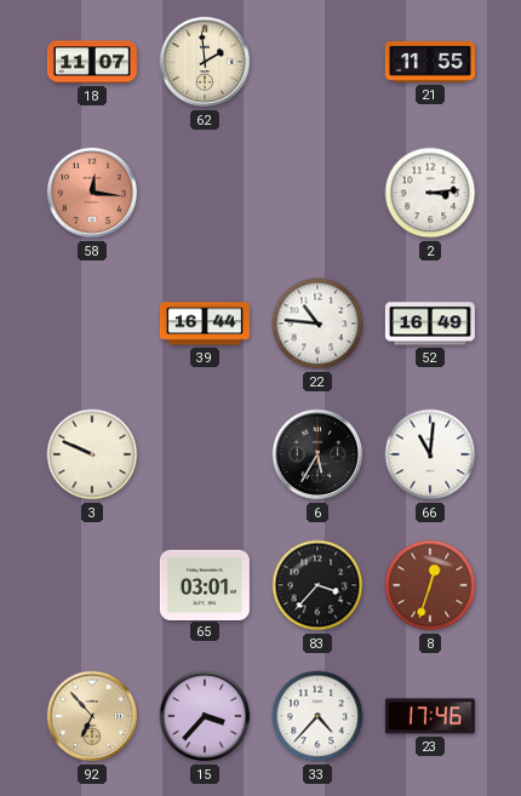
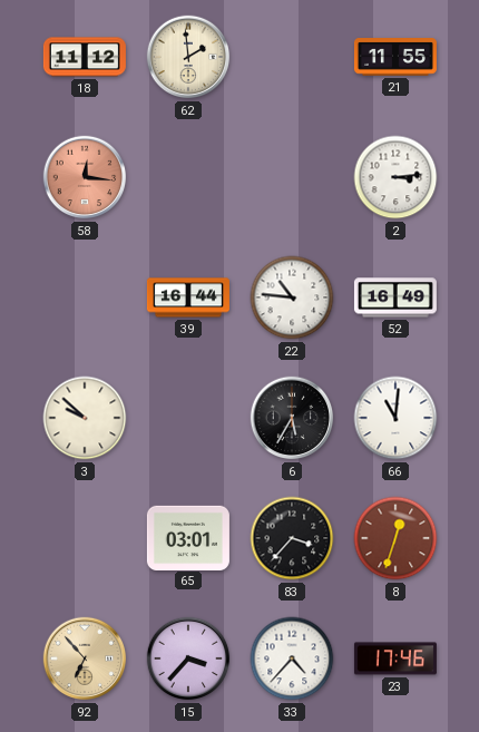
18: 11:07 -> 11:12
3: 9:49 -> 9:52
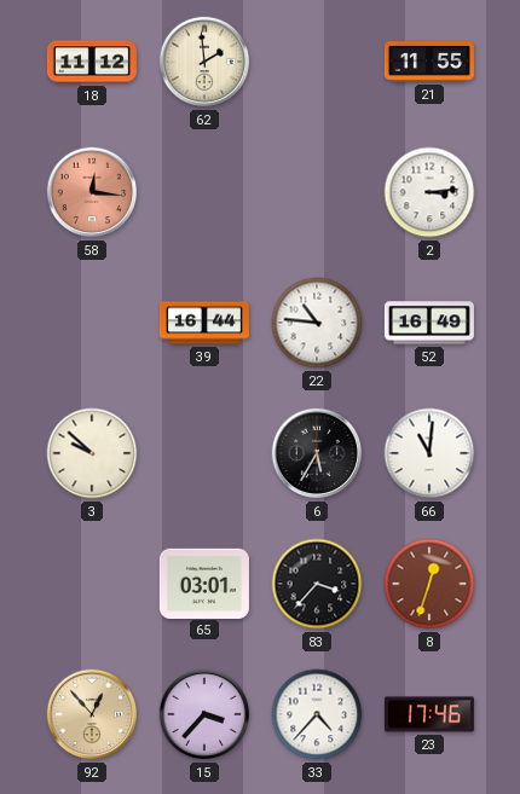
92: 6:53 -> 12:53
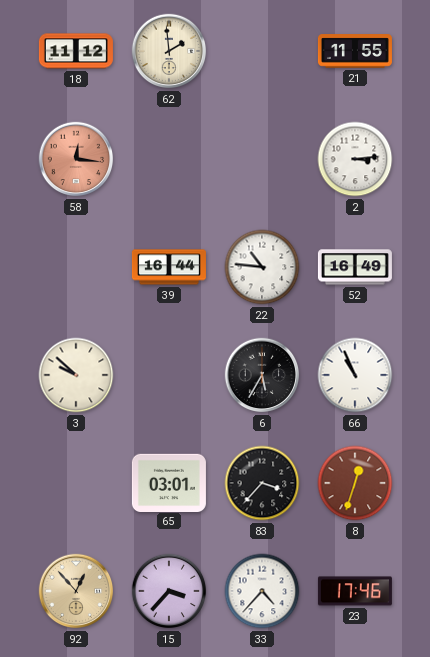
66: 11:01 -> 10:56
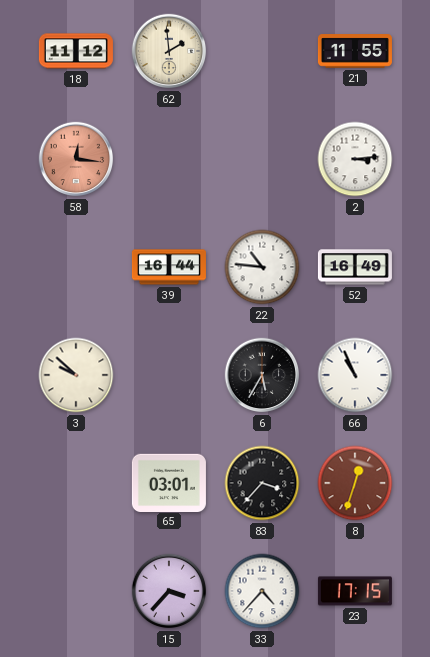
92: 12:53 -> none
23: 17:46 -> 17:15
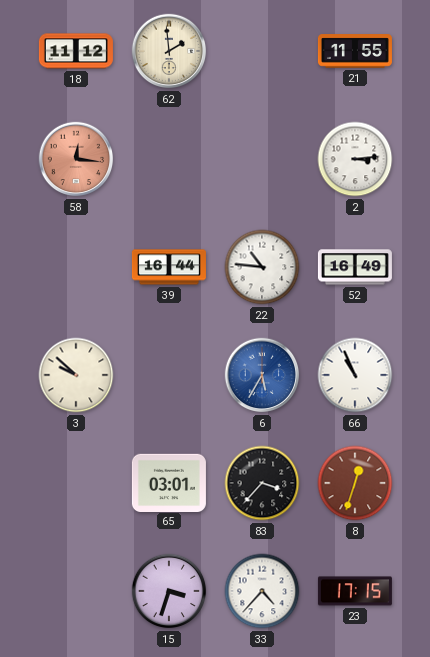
6 dial: black -> blue
15: 3:37 -> 3:33
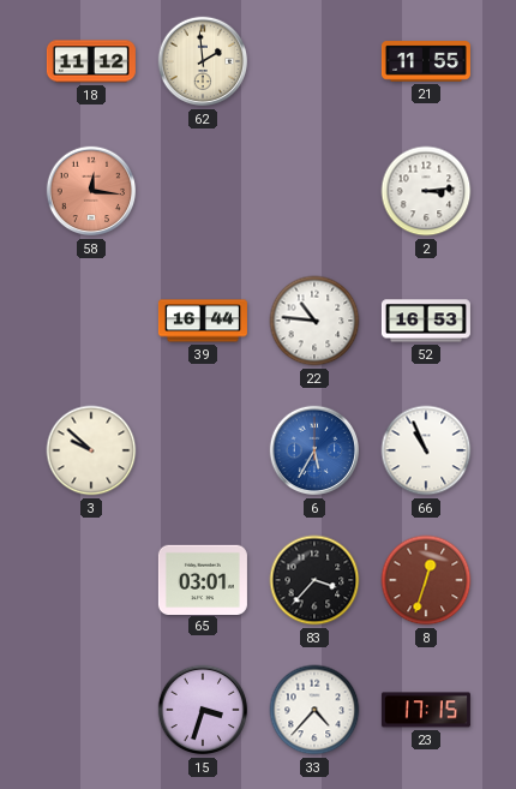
52: 16:49 -> 16:53
